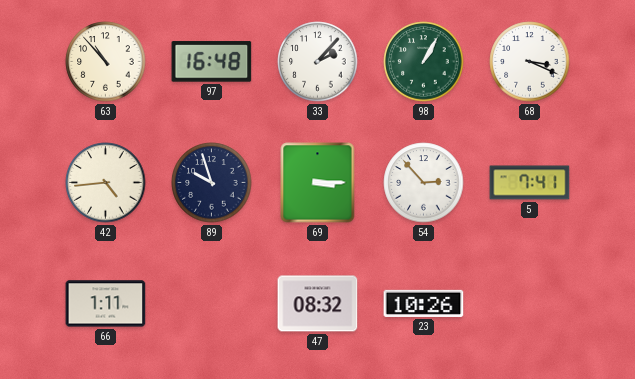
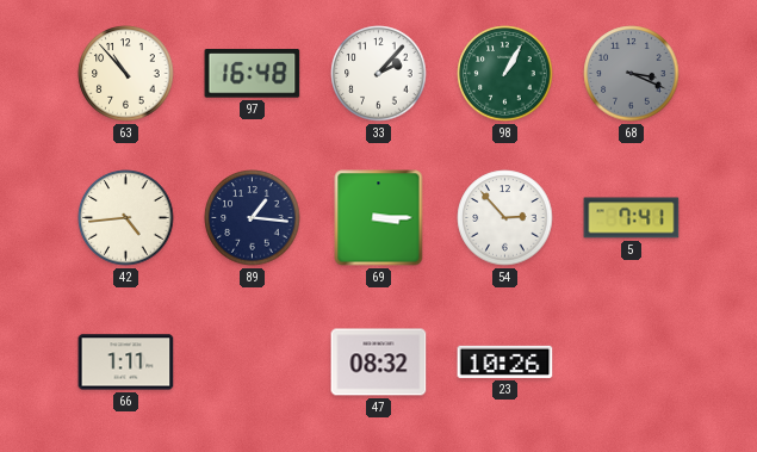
68 dial: white -> grey
89: 9:57 -> 1:16
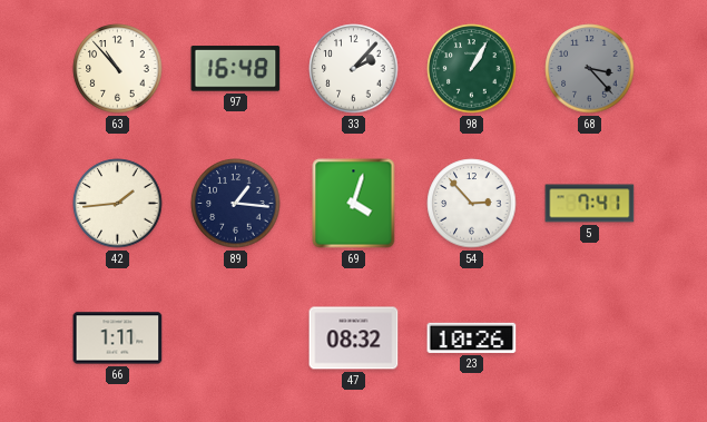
68: 3:19 -> 3:23
42: 4:44 -> 1:44
69: 3:15 -> 4:03
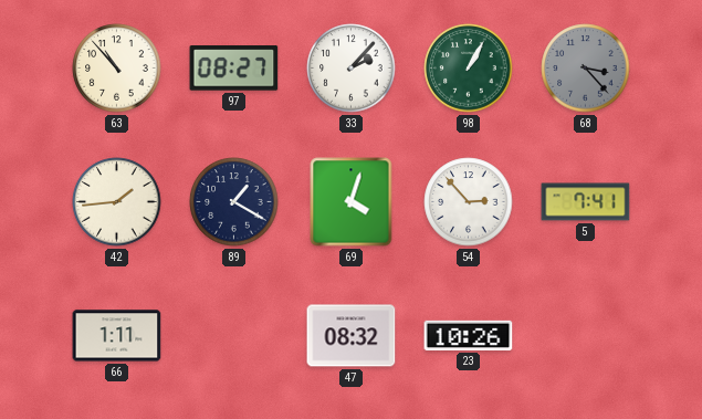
97: 16:48 -> 08:27
89: 1:16 -> 1:20
